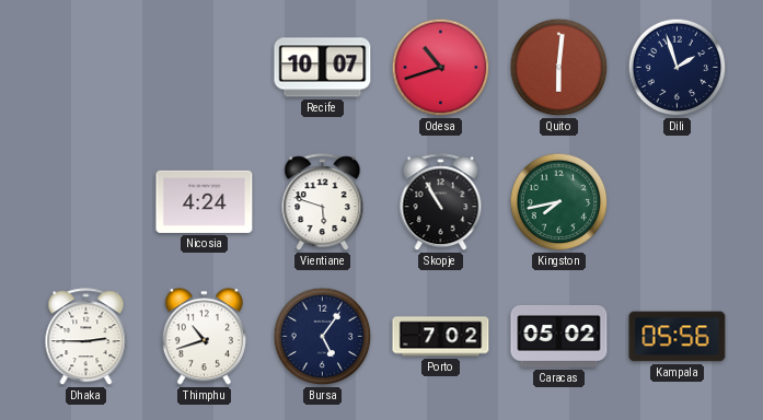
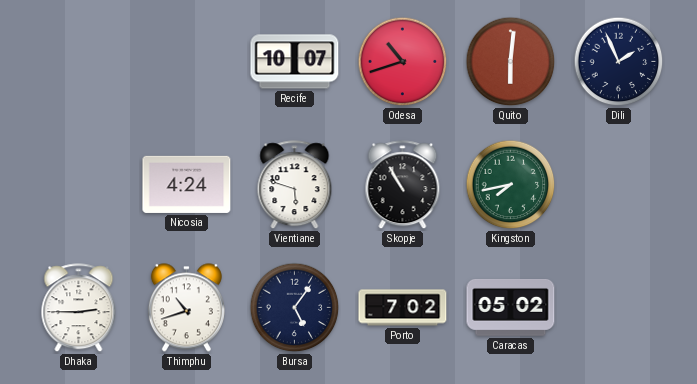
Dili: 1:57 -> 1:56
Kampala: 05:56 -> none
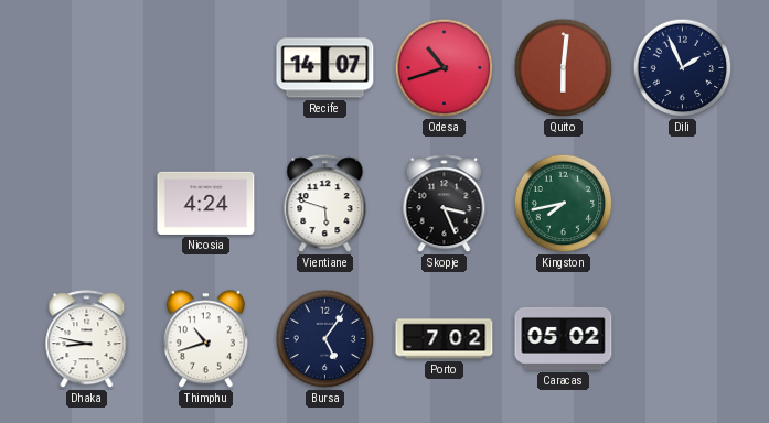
Recife: 10:07 -> 14:07
Skopje: 10:55 -> 3:26
Dhaka: 2:45 -> 8:47
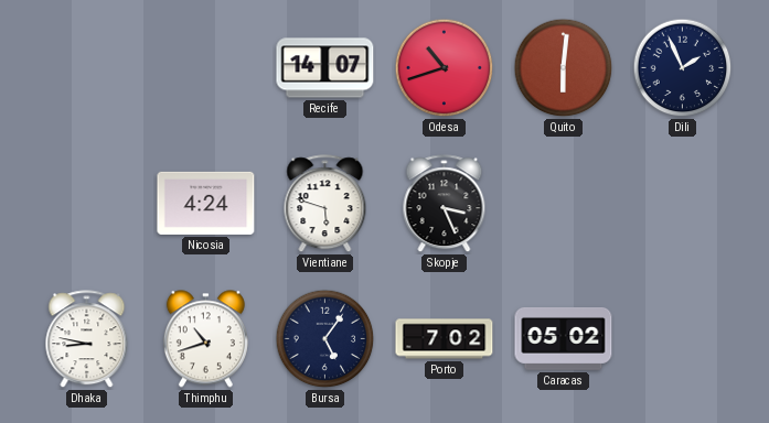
Kingston: 7:43 -> none
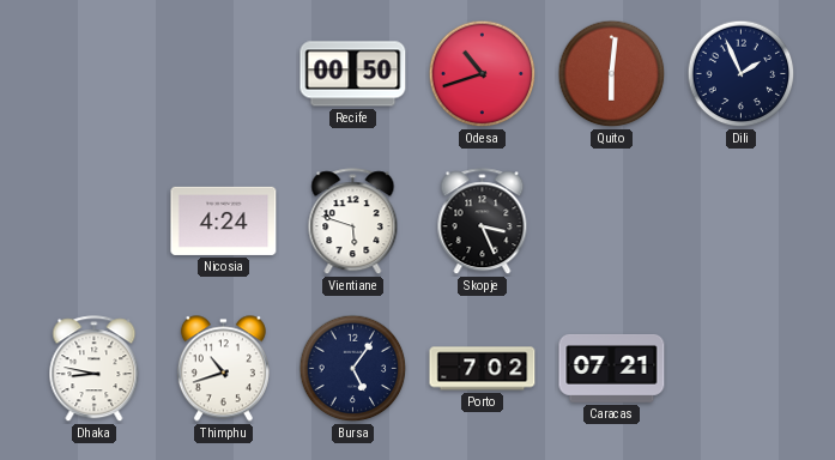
Recife: 14:07 -> 00:50
Caracas: 05:02 -> 07:21
